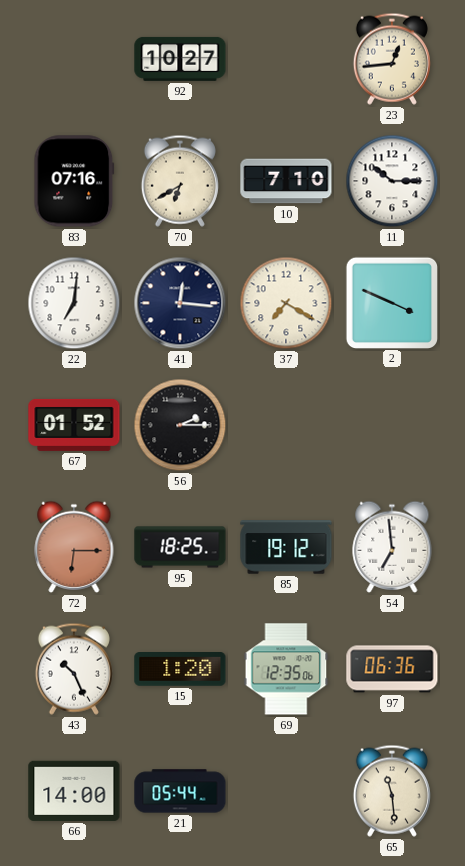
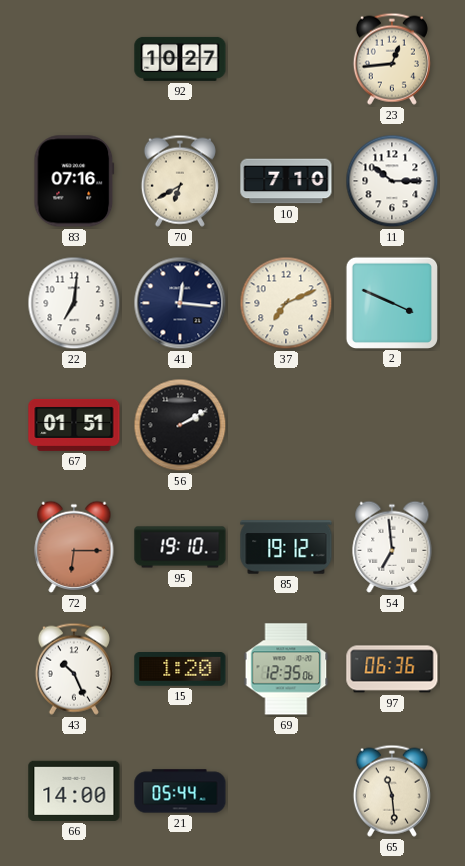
37: 7:20 -> 7:11
67: 01:52 -> 01:51
56: 2:15 -> 2:10
95: 18:25 -> 19:10
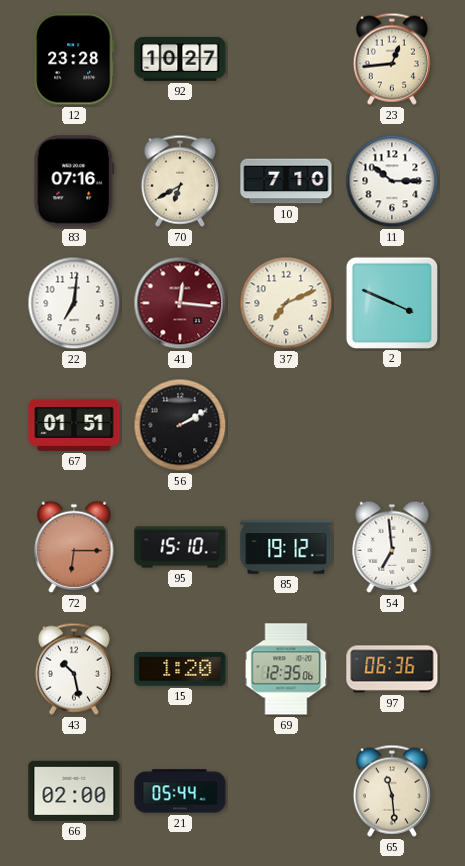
12: none -> 23:28
41 dial: navy -> burgundy
95: 19:10 -> 15:10
43: 10:26 -> 10:28
66: 14:00 -> 02:00
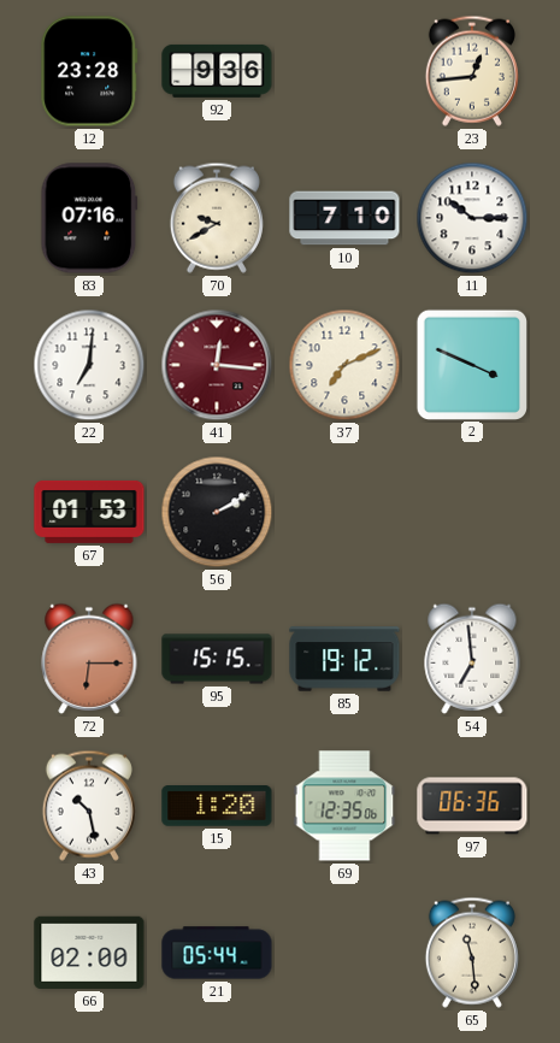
92: 10:27 -> 9:36
70: 6:40 -> 9:40
67: 01:51 -> 01:53
95: 15:10 -> 15:15
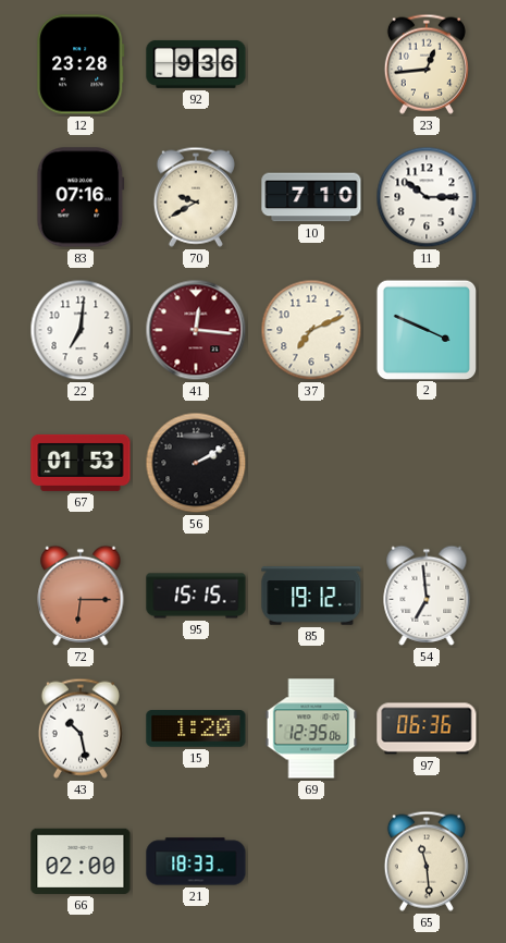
21: 05:44 -> 18:33
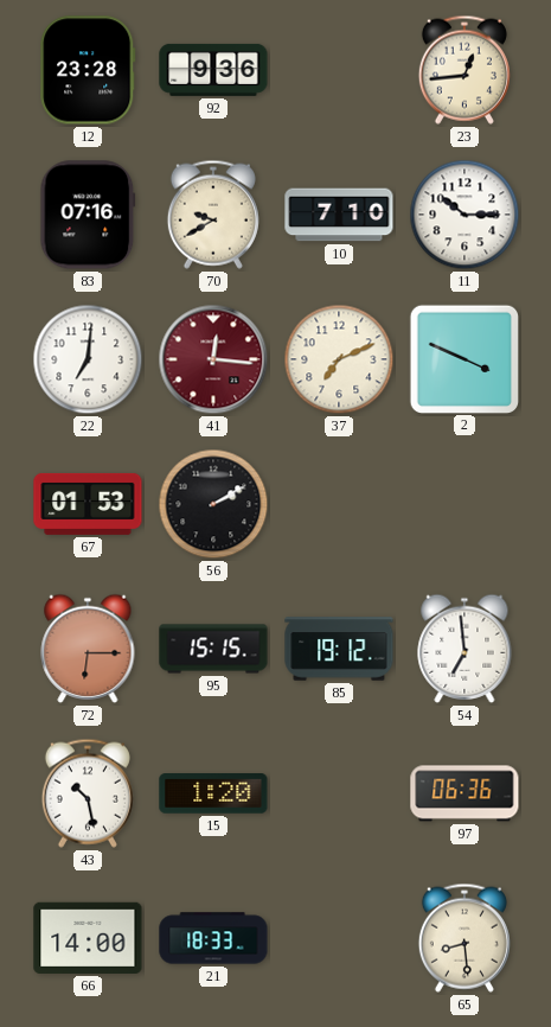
69: 12:35 -> none
66: 02:00 -> 14:00
65: 11:29 -> 8:29
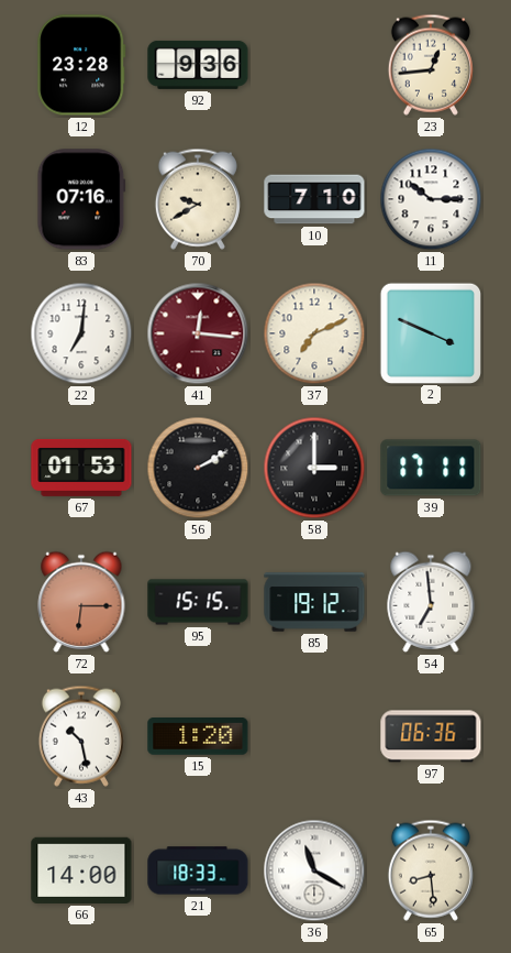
58: none -> 3:00
39: none -> 17:11
36: none -> 11:20
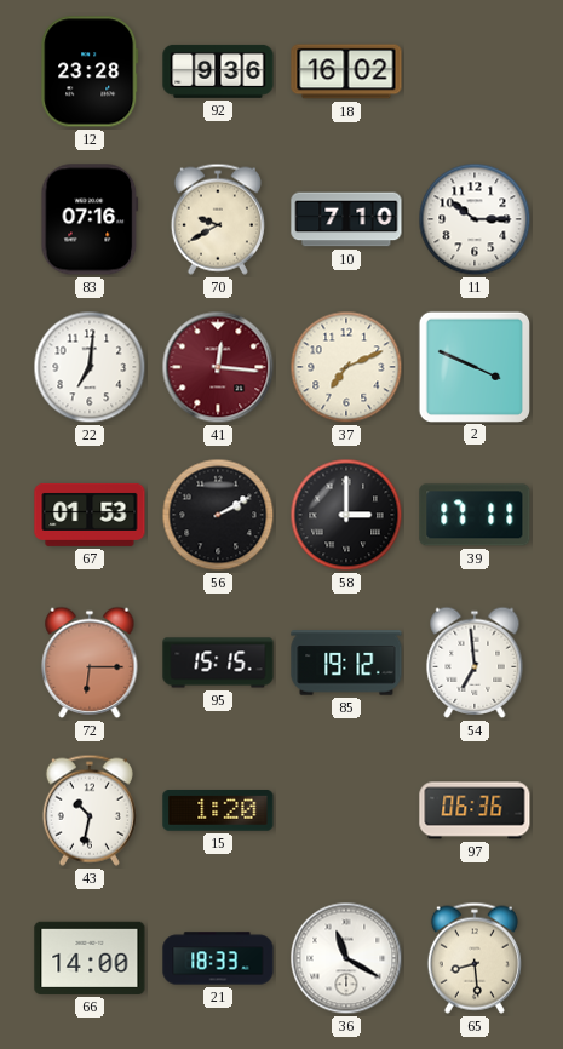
18: none -> 16:02
23: 12:44 -> none
43: 10:28 -> 10:32
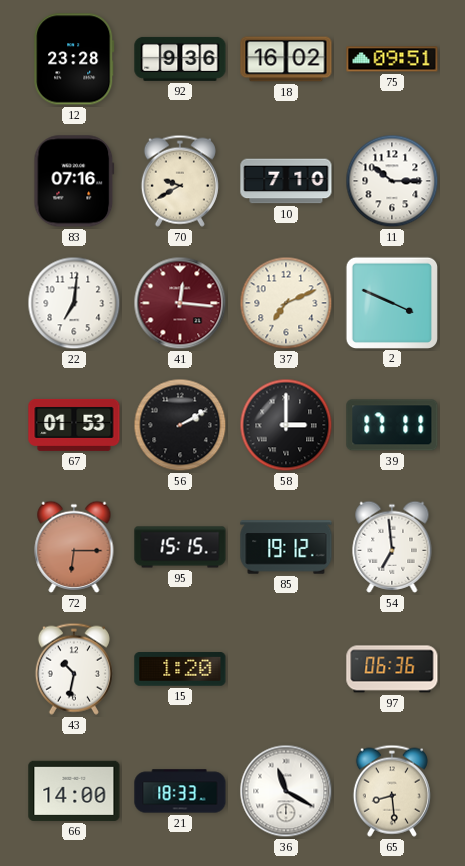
75: none -> 09:51
